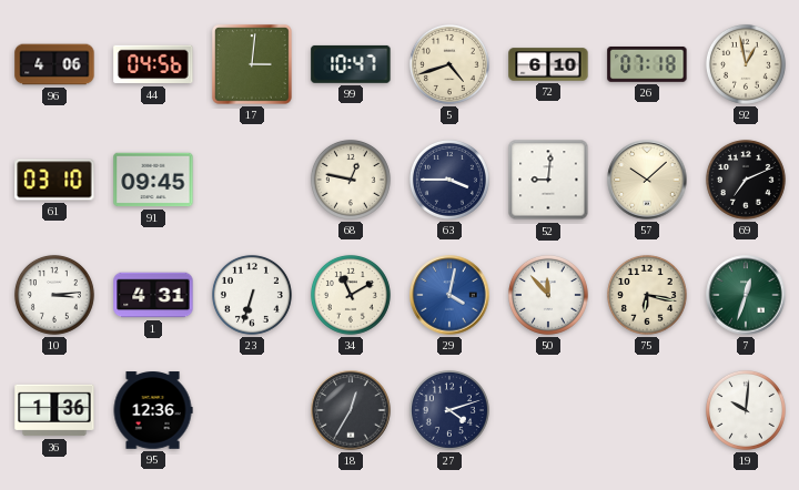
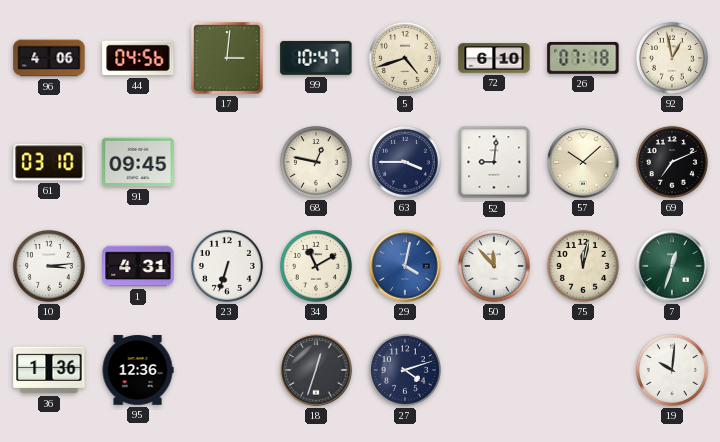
75: 6:17 -> 12:02
18: 12:35 -> 12:33
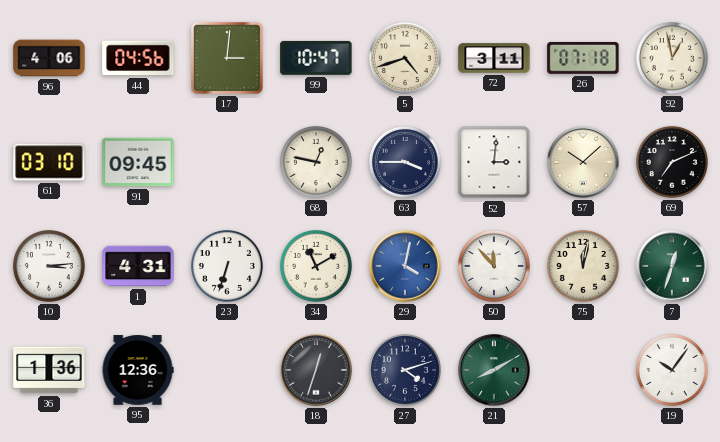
72: 6:10 -> 3:11
52: 9:01 -> 3:01
21: none -> 8:10
19: 10:01 -> 10:06
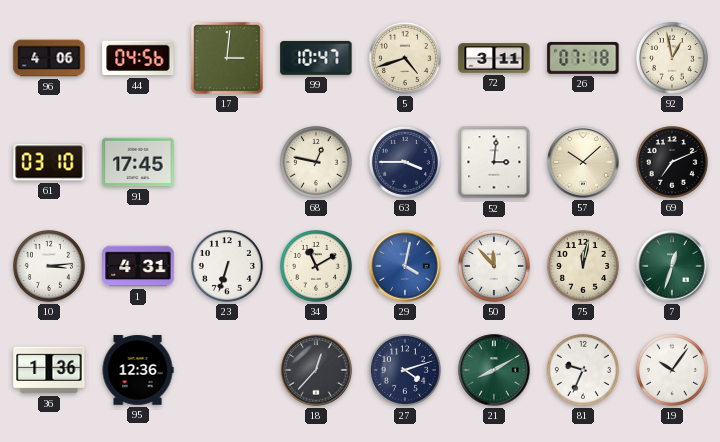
91: 09:45 -> 17:45
18: 12:33 -> 12:37
81: none -> 9:34
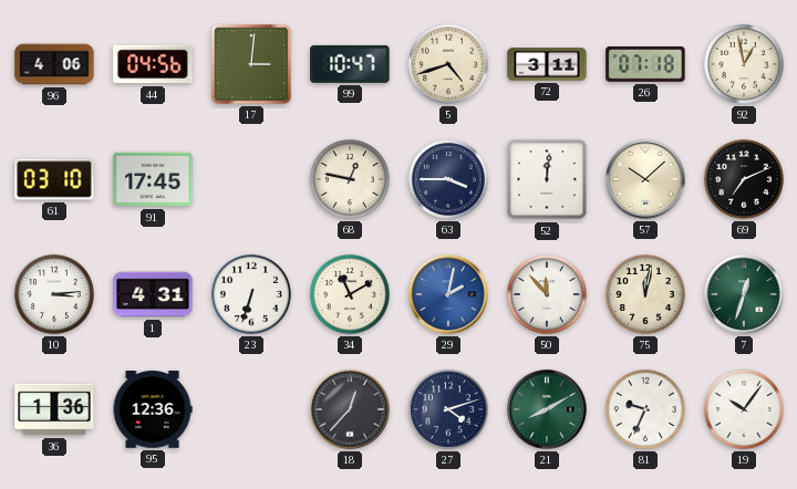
52: 3:01 -> 12:01
29: 4:02 -> 2:02
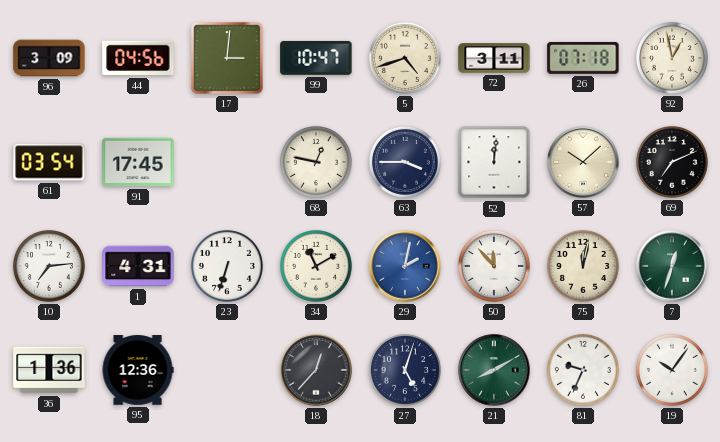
96: 4:06 -> 3:09
61: 03:10 -> 03:54
10: 3:14 -> 7:14
27: 4:12 -> 5:03
